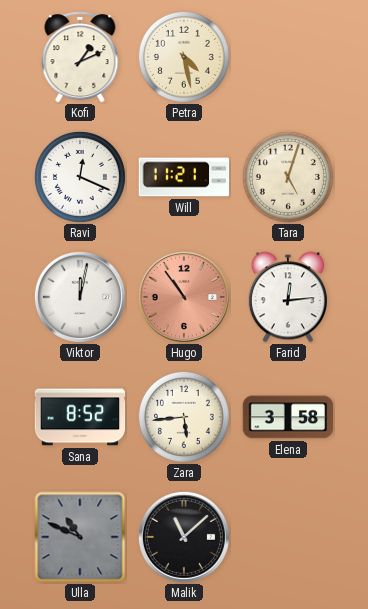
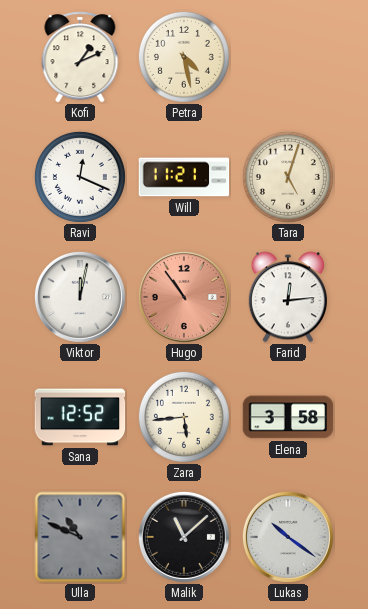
Sana: 8:52 -> 12:52
Lukas: none -> 10:21
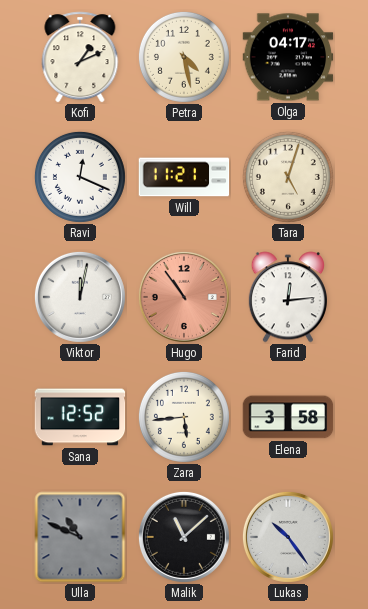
Olga: none -> 04:17
Lukas: 10:21 -> 10:24
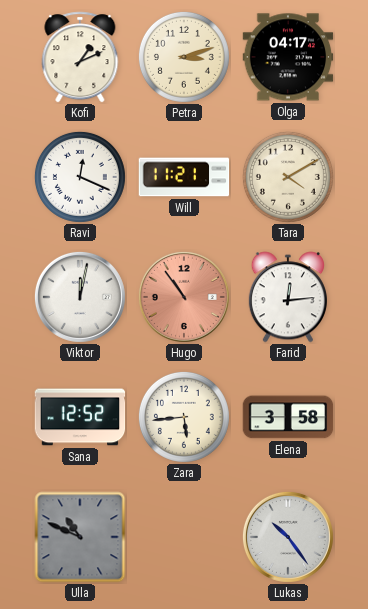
Petra: 4:28 -> 3:12
Tara: 5:03 -> 4:10
Malik: 11:08 -> none
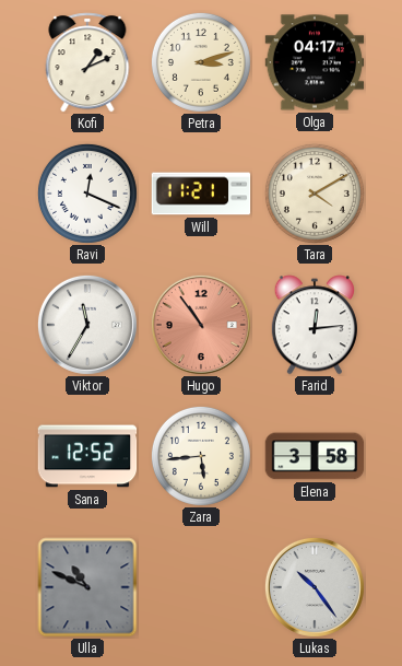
Viktor: 12:02 -> 11:35
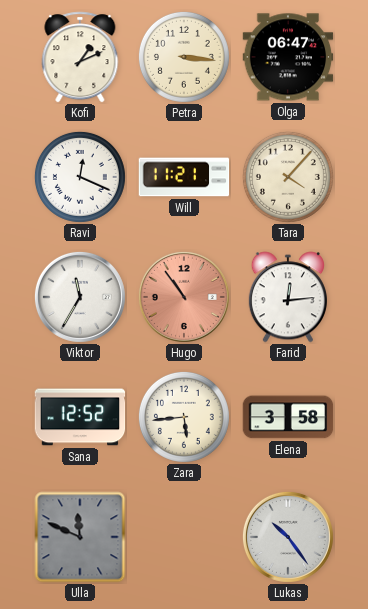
Petra: 3:12 -> 3:16
Olga: 04:17 -> 06:47
Tara: 4:10 -> 4:07
Ulla: 10:49 -> 11:49
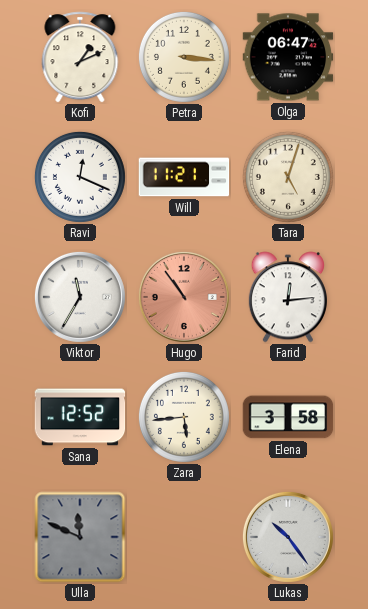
Tara: 4:07 -> 5:03
